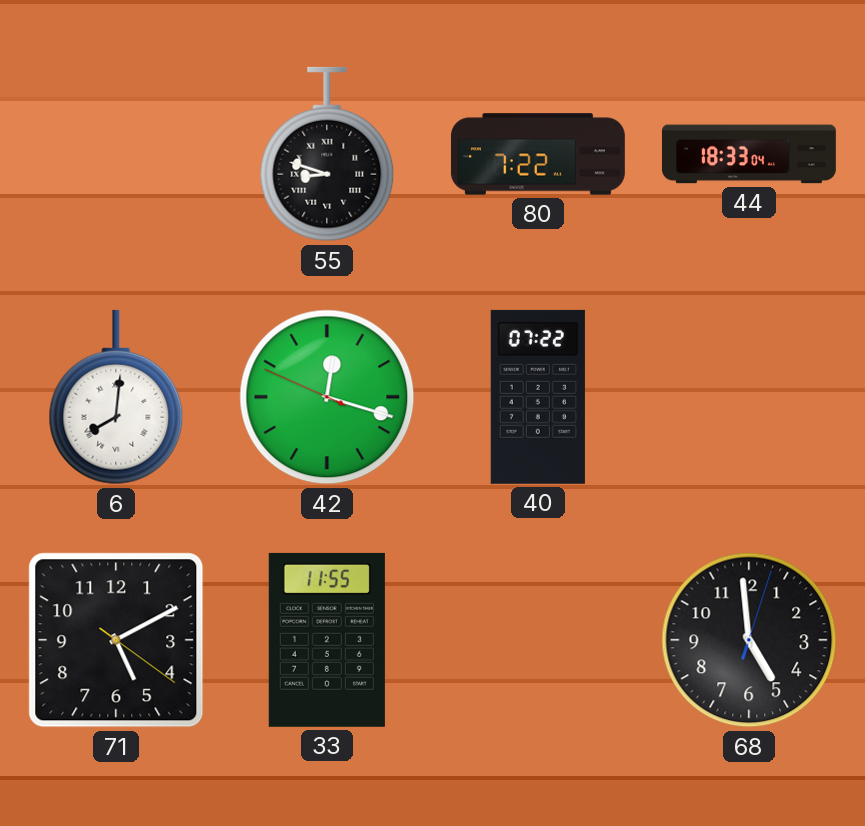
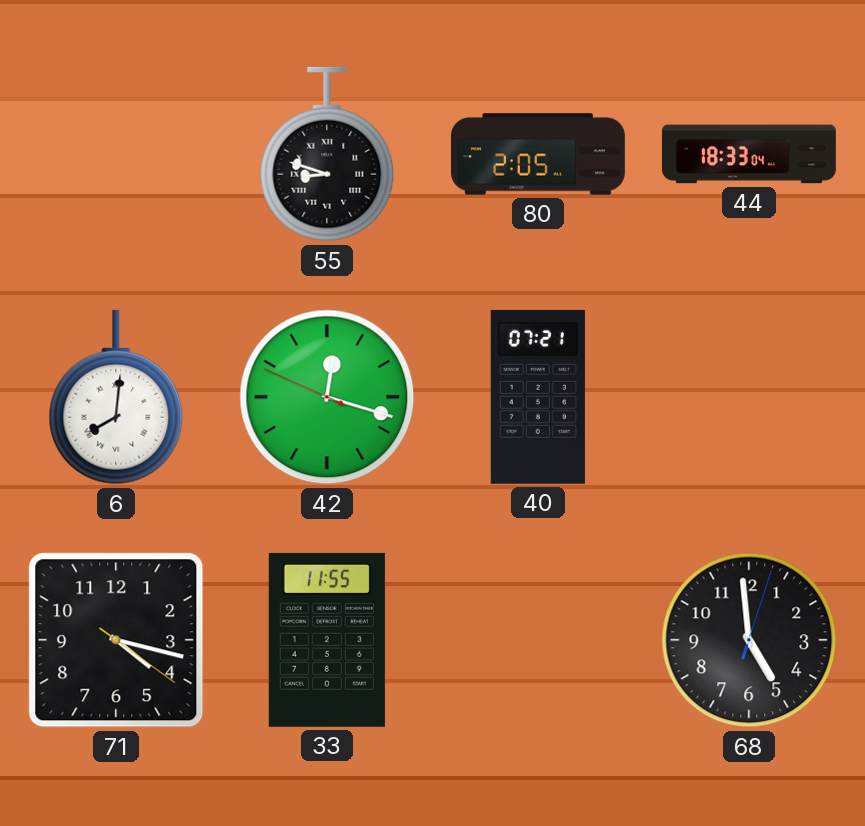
80: 7:22 -> 2:05
40: 07:22 -> 07:21
71: 5:10 -> 4:17
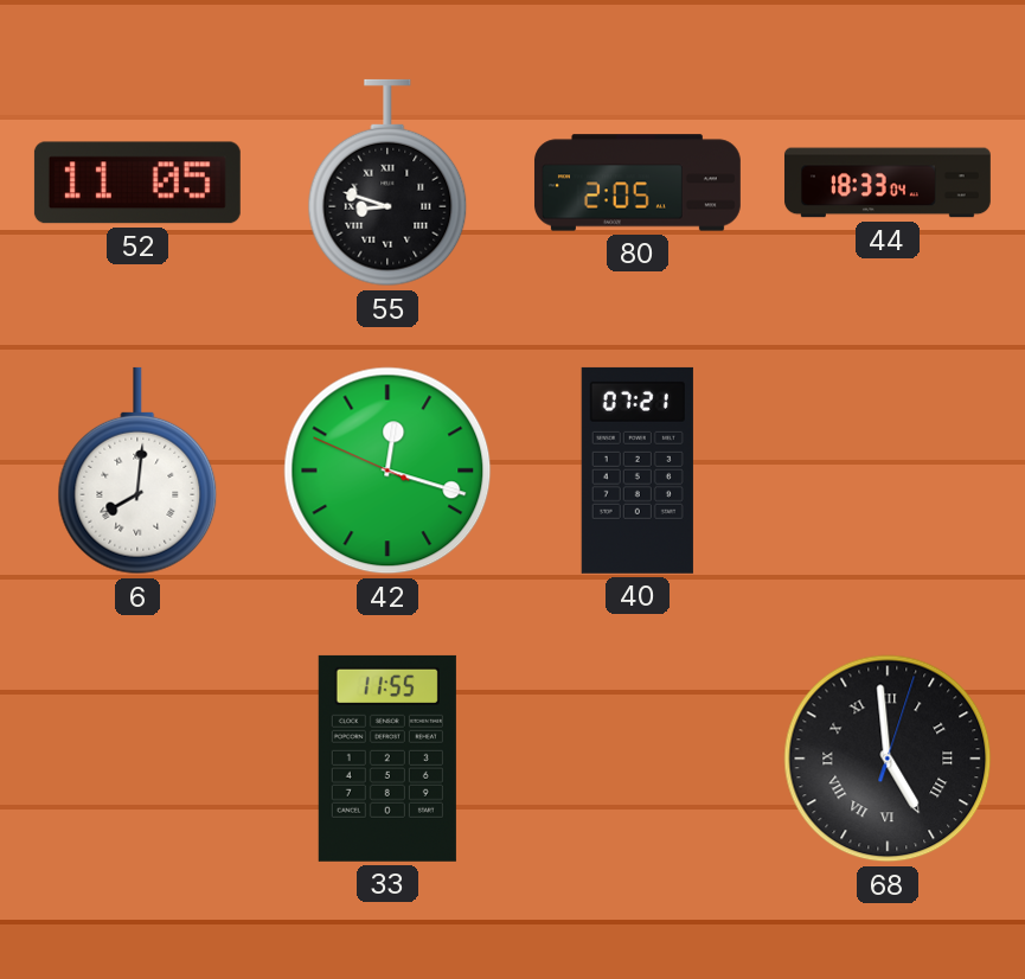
52: none -> 11:05
71: 4:17 -> none
68 numerals: Arabic -> Roman
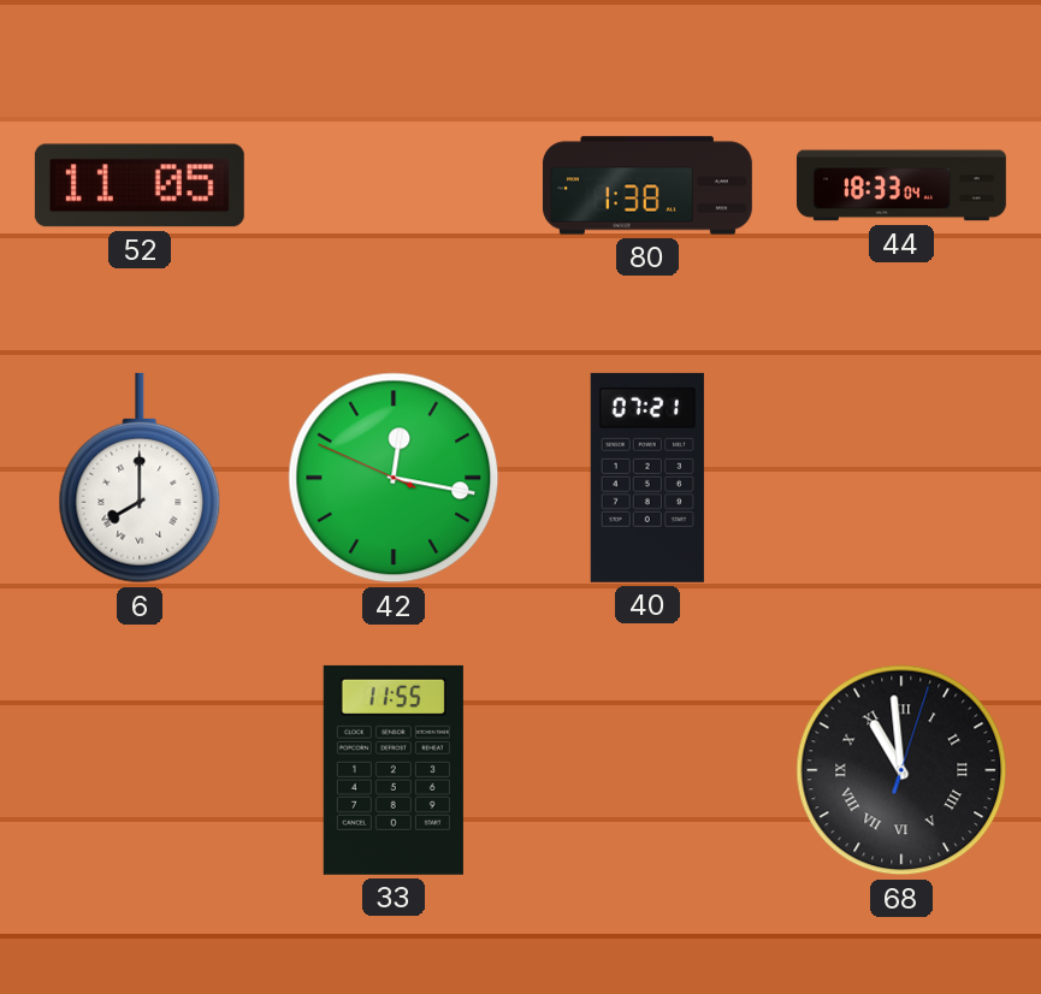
55: 8:48 -> none
80: 2:05 -> 1:38
6: 8:01 -> 8:00
42: 12:17 -> 12:16
68: 4:59 -> 10:59
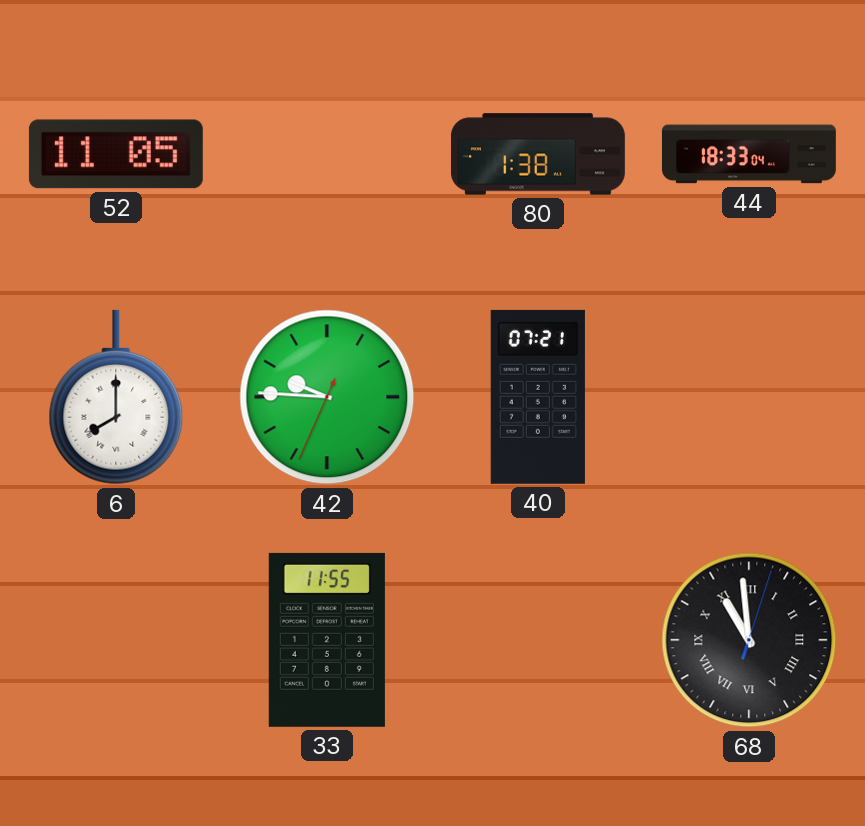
42: 12:16 -> 9:45
